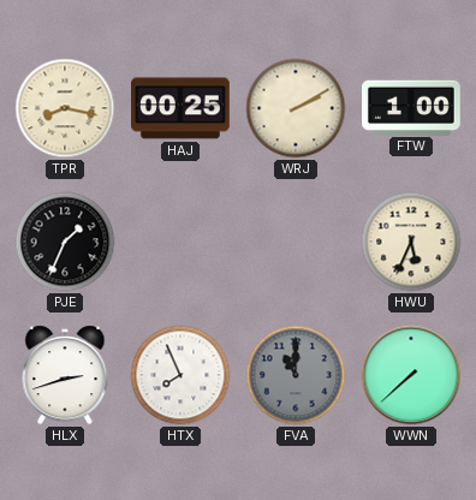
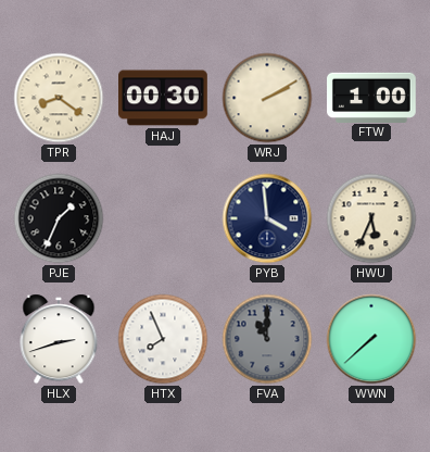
TPR: 8:17 -> 8:21
HAJ: 00:25 -> 00:30
PYB: none -> 3:59
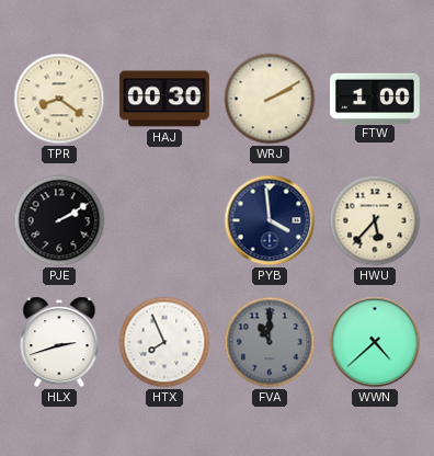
PJE: 1:34 -> 2:10
HWU: 5:34 -> 5:37
WWN: 7:38 -> 4:38
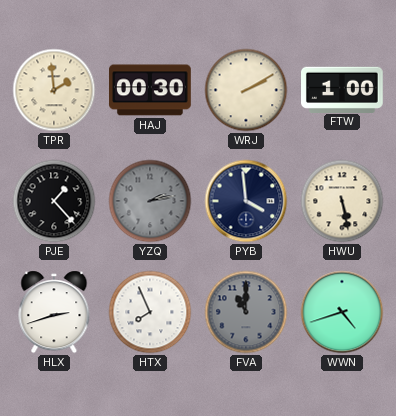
TPR: 8:21 -> 1:59
PJE: 2:10 -> 1:23
YZQ: none -> 2:13
HWU: 5:37 -> 5:28
WWN: 4:38 -> 4:42
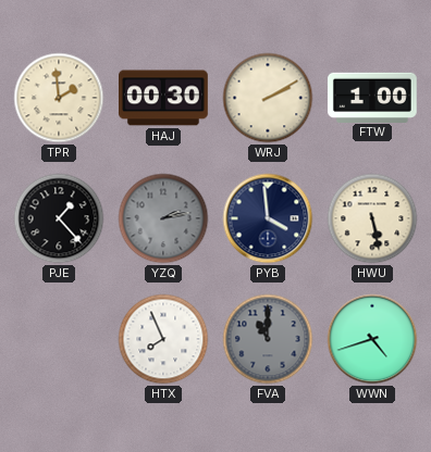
HLX: 2:42 -> none
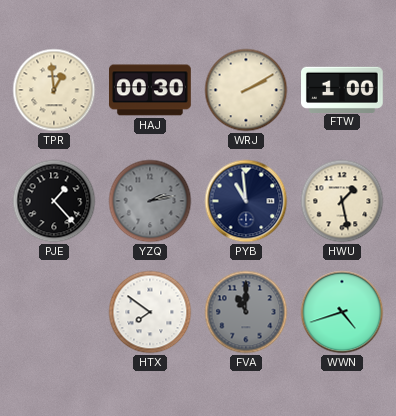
TPR: 1:59 -> 12:59
PYB: 3:59 -> 10:59
HWU: 5:28 -> 1:28
HTX: 7:56 -> 7:51
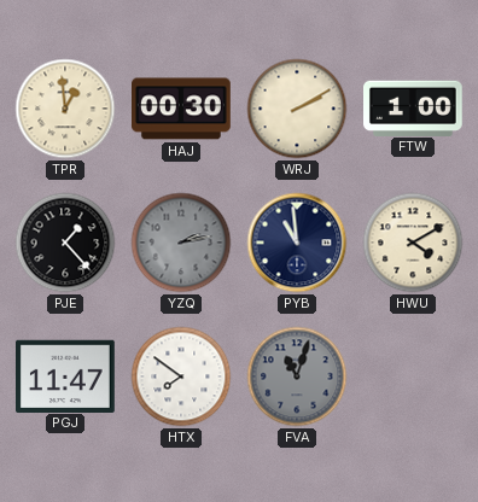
HWU: 1:28 -> 4:10
PGJ: none -> 11:47
FVA: 11:00 -> 11:03
WWN: 4:42 -> none
